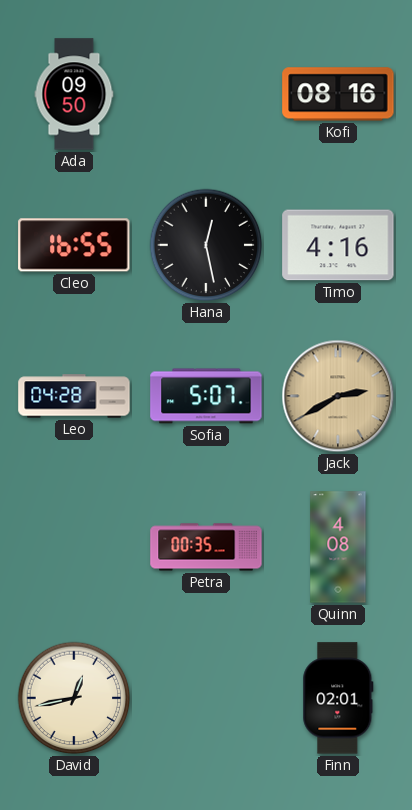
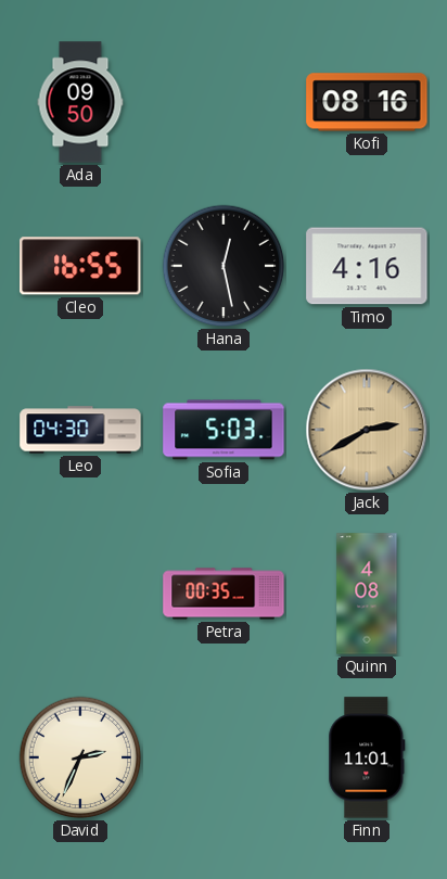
Leo: 04:28 -> 04:30
Sofia: 5:07 -> 5:03
David: 12:43 -> 2:34
Finn: 02:01 -> 11:01
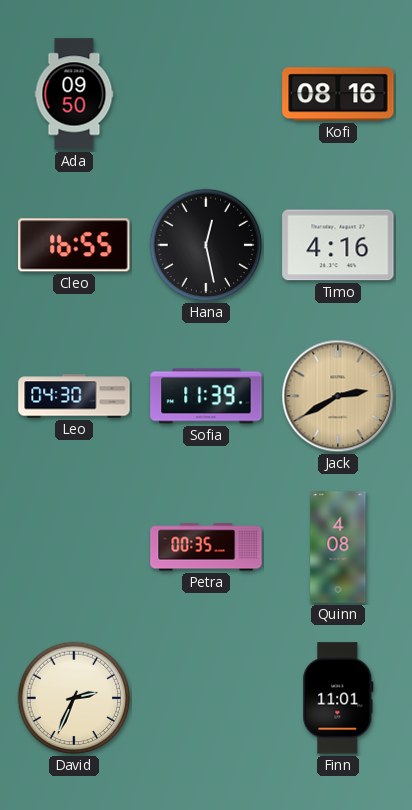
Sofia: 5:03 -> 11:39
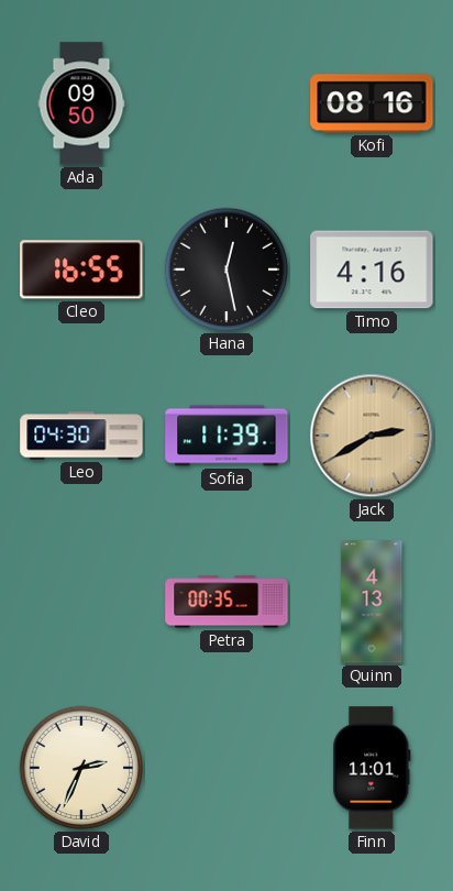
Quinn: 4:08 -> 4:13
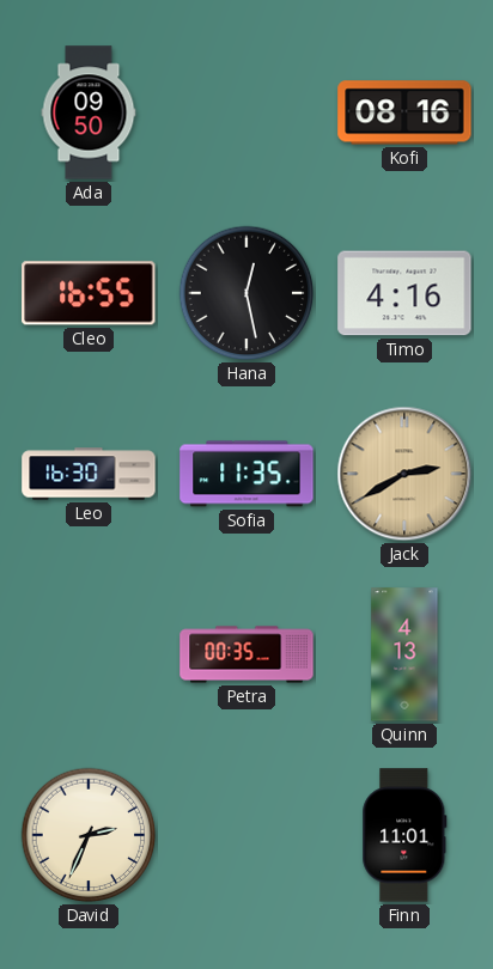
Leo: 04:30 -> 16:30
Sofia: 11:39 -> 11:35
